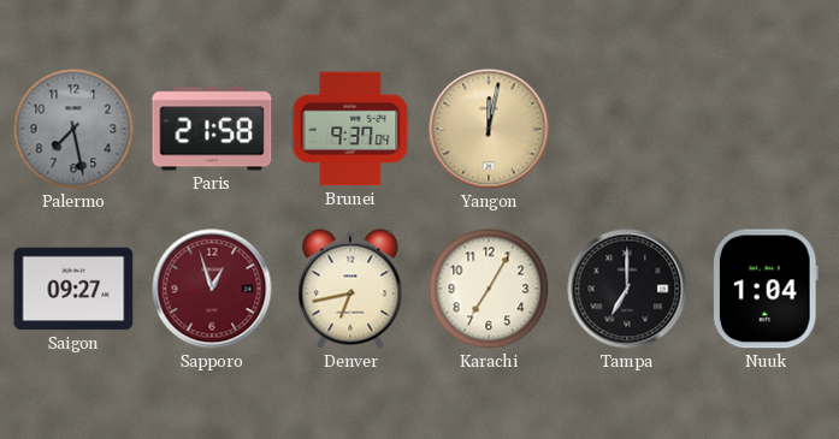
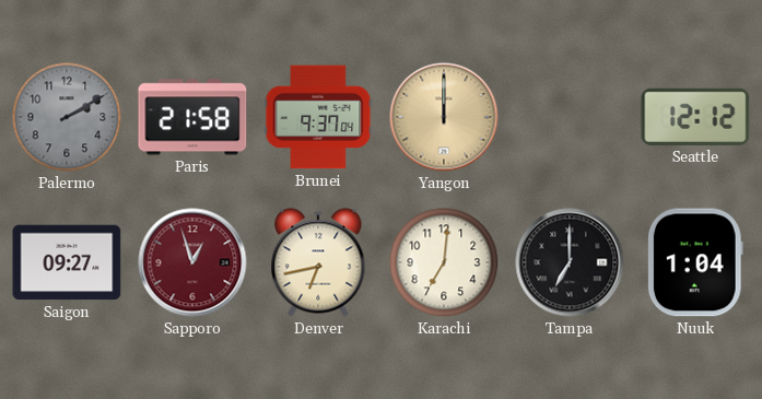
Palermo: 7:28 -> 2:10
Yangon: 12:02 -> 12:00
Seattle: none -> 12:12
Karachi: 7:05 -> 7:01
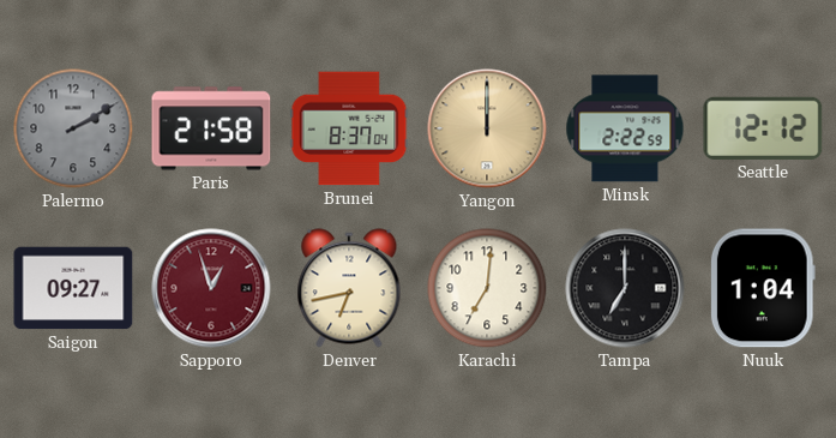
Brunei: 9:37 -> 8:37
Minsk: none -> 2:22
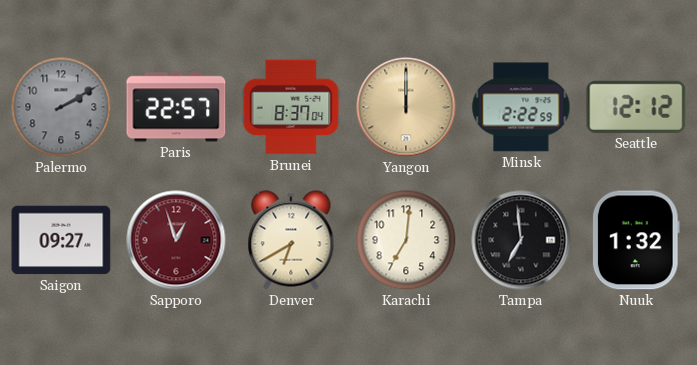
Paris: 21:58 -> 22:57
Denver: 6:43 -> 6:40
Tampa: 7:00 -> 6:59
Nuuk: 1:04 -> 1:32
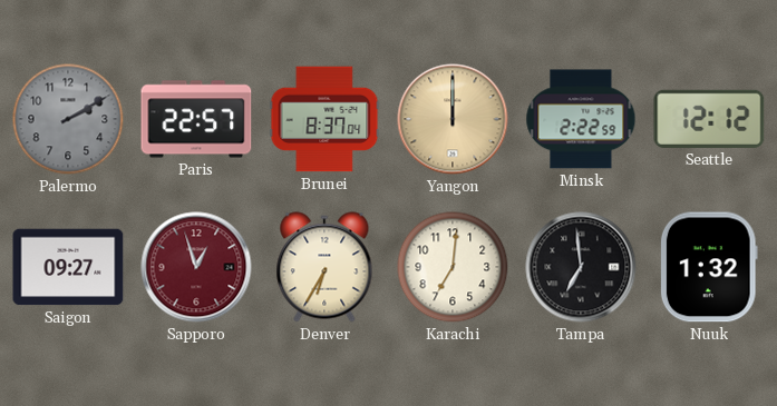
Denver: 6:40 -> 6:35
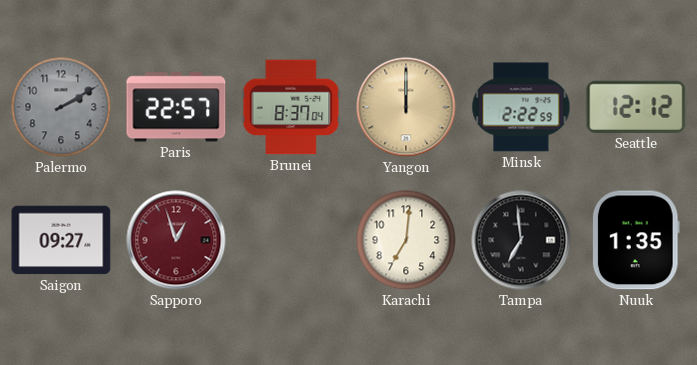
Denver: 6:35 -> none
Nuuk: 1:32 -> 1:35
